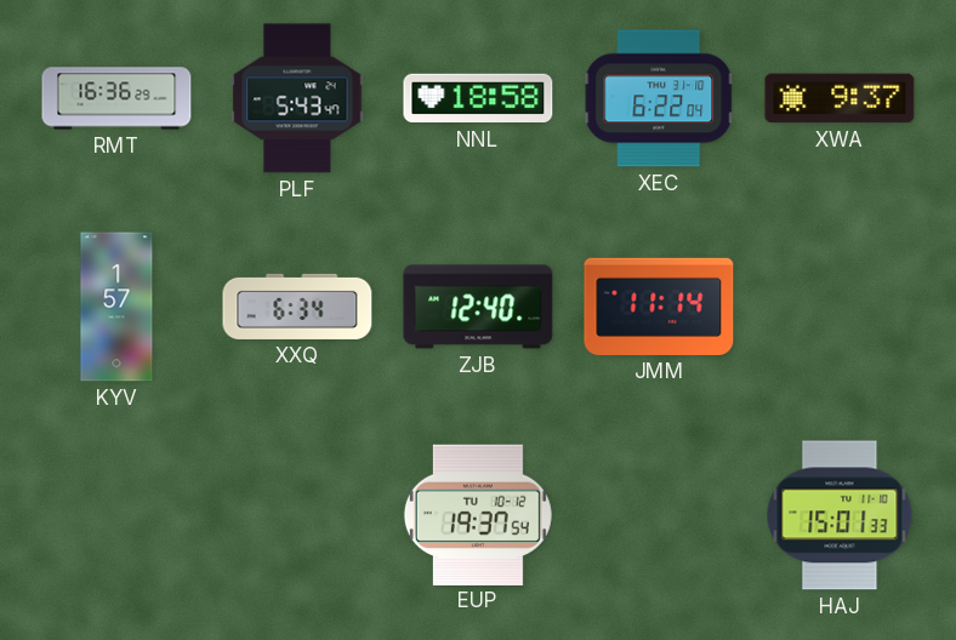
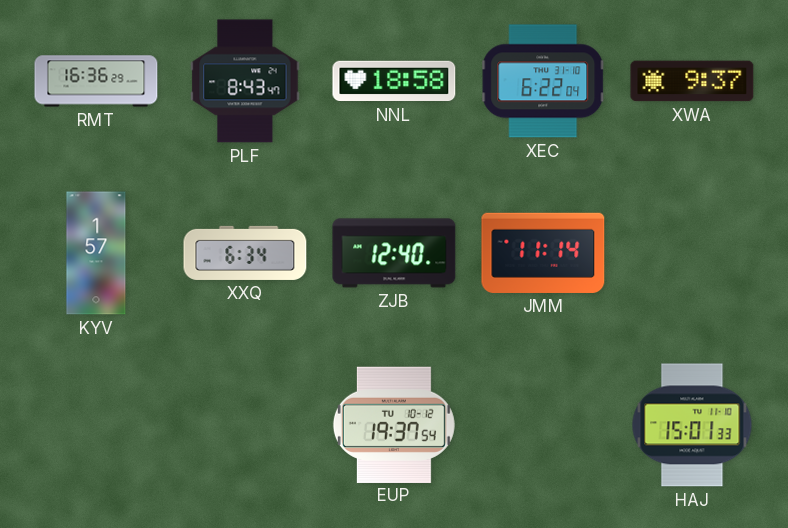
PLF: 5:43 -> 8:43
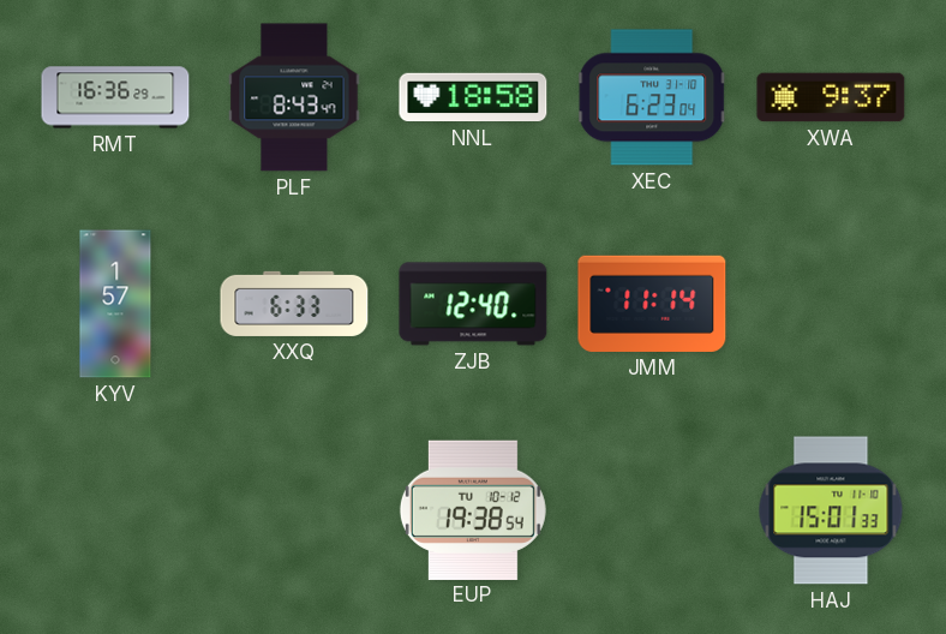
XEC: 6:22 -> 6:23
XXQ: 6:34 -> 6:33
EUP: 19:37 -> 19:38
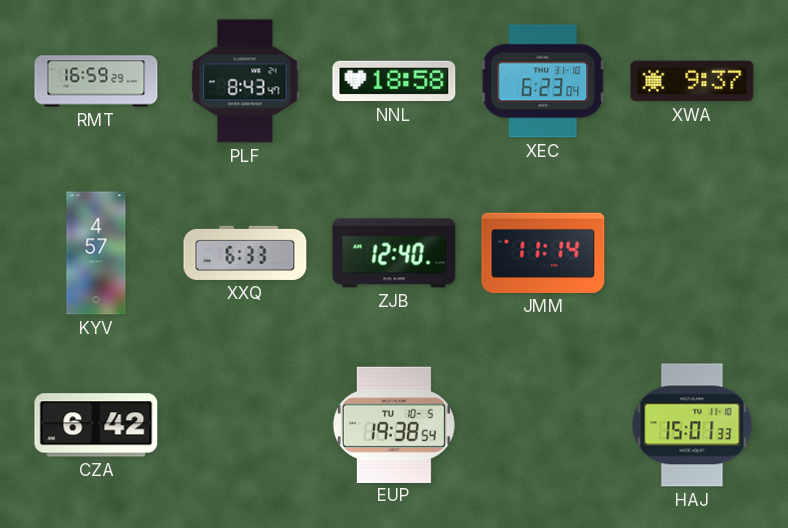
RMT: 16:36 -> 16:59
KYV: 1:57 -> 4:57
CZA: none -> 6:42
EUP date: TU 10-12 -> TU 10-5
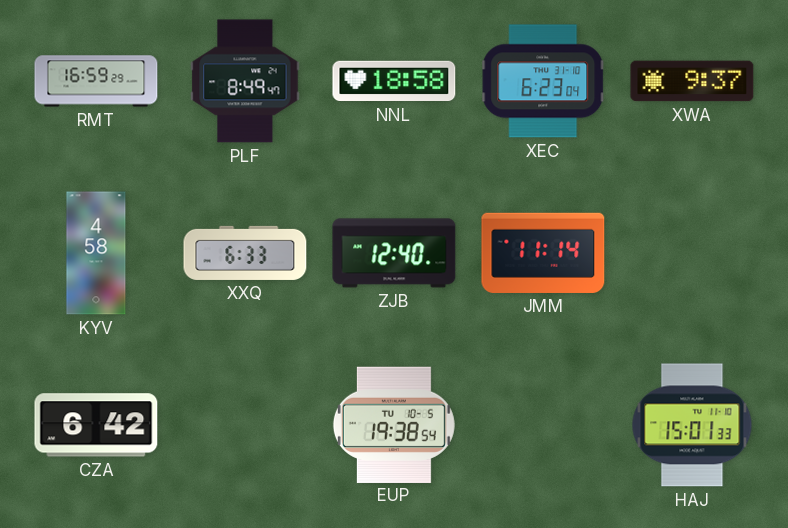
PLF: 8:43 -> 8:49
KYV: 4:57 -> 4:58
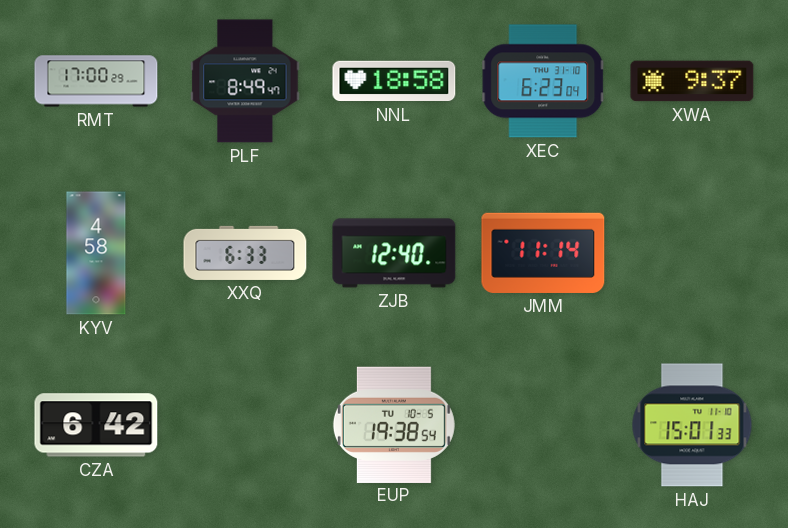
RMT: 16:59 -> 17:00
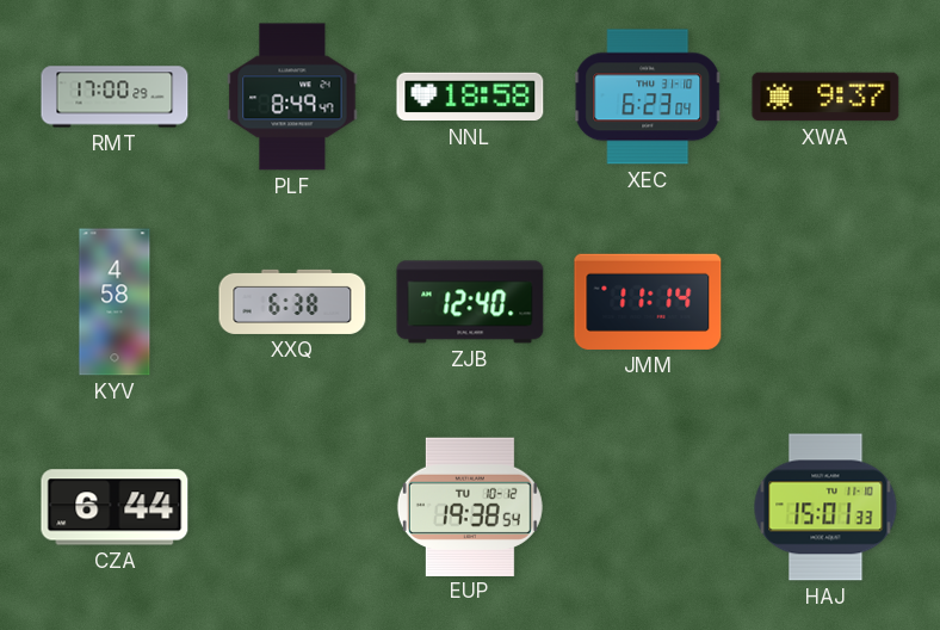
XXQ: 6:33 -> 6:38
CZA: 6:42 -> 6:44
EUP date: TU 10-5 -> TU 10-12
